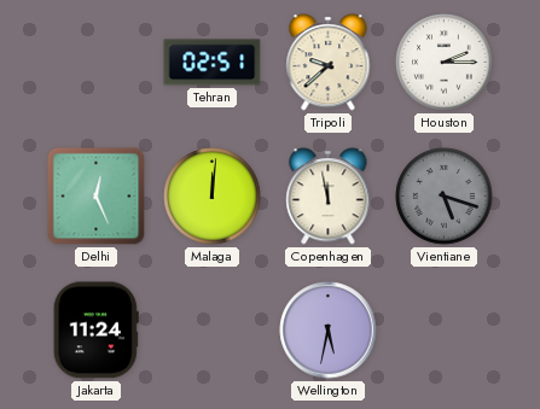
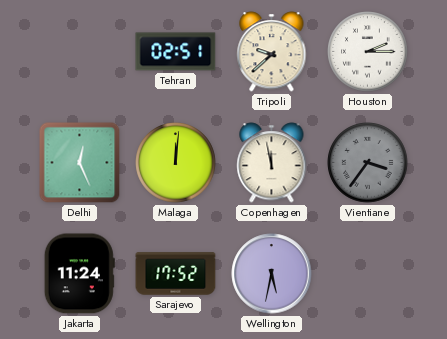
Vientiane: 5:18 -> 3:36
Sarajevo: none -> 17:52
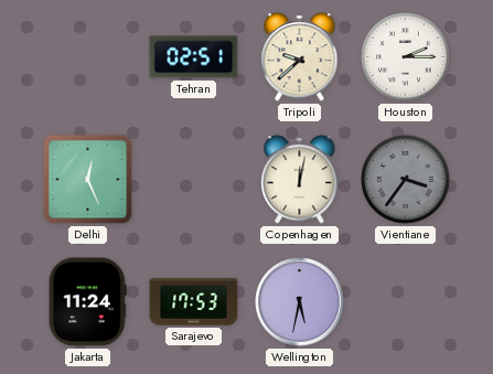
Malaga: 12:01 -> none
Copenhagen: 11:58 -> 12:02
Sarajevo: 17:52 -> 17:53
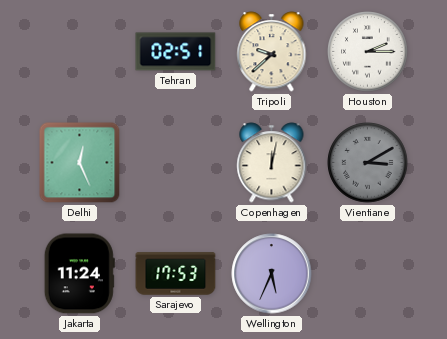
Vientiane: 3:36 -> 3:10
Wellington: 5:32 -> 5:34
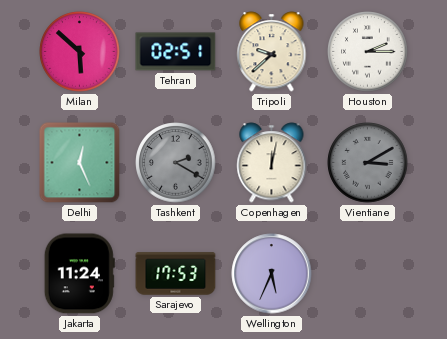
Milan: none -> 5:52
Tashkent: none -> 2:20
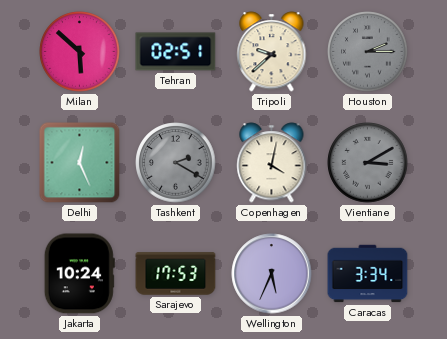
Houston dial: white -> grey
Copenhagen: 12:02 -> 4:02
Jakarta: 11:24 -> 10:24
Caracas: none -> 3:34
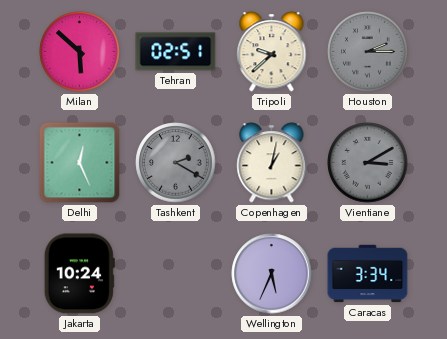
Copenhagen: 4:02 -> 1:02
Sarajevo: 17:53 -> none
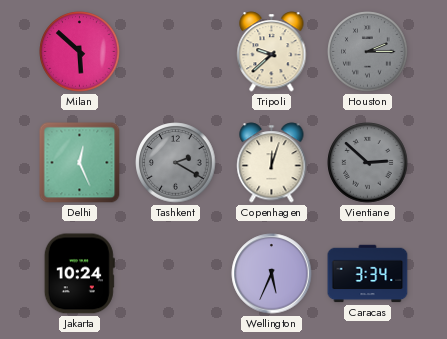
Tehran: 02:51 -> none
Copenhagen: 1:02 -> 12:03
Vientiane: 3:10 -> 2:52
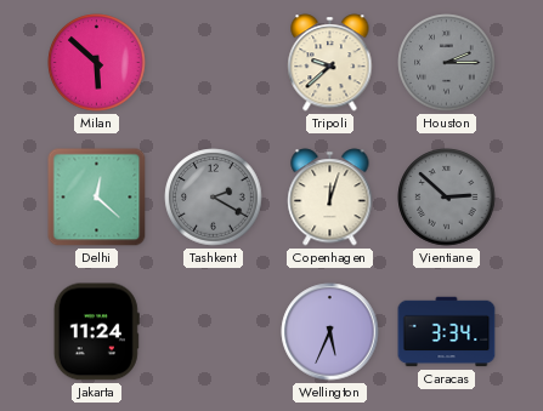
Delhi: 12:26 -> 12:22
Jakarta: 10:24 -> 11:24
